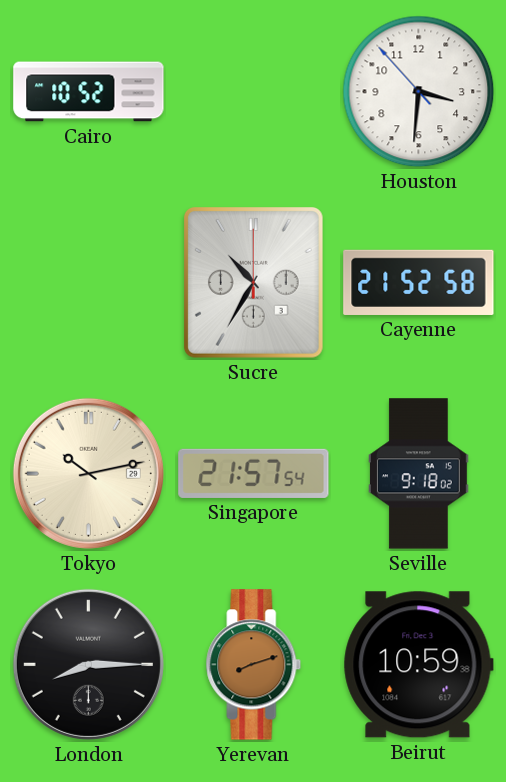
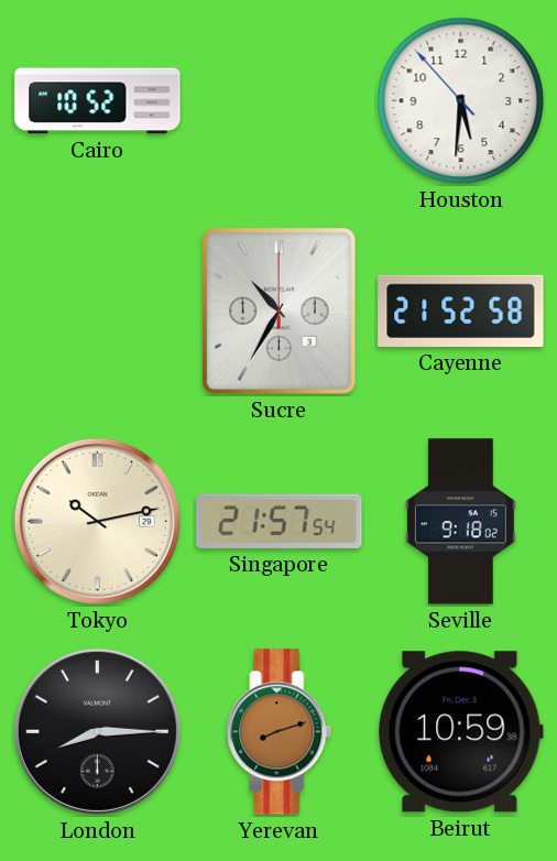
Houston: 3:30 -> 5:30
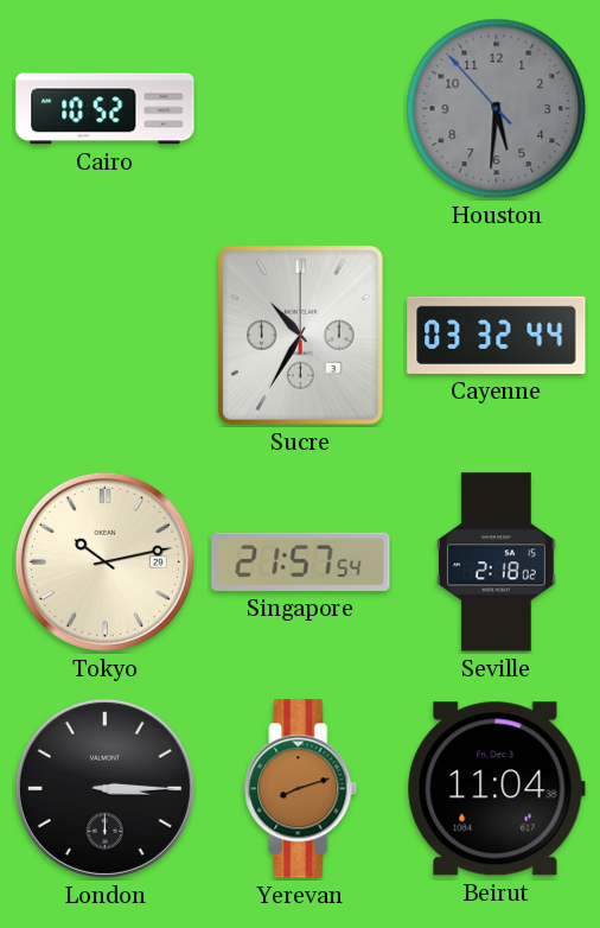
Houston dial: white -> grey
Cayenne: 21:52 -> 03:32
Seville: 9:18 -> 2:18
London: 8:15 -> 3:15
Beirut: 10:59 -> 11:04
